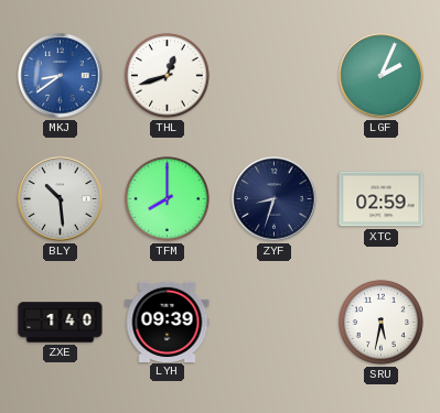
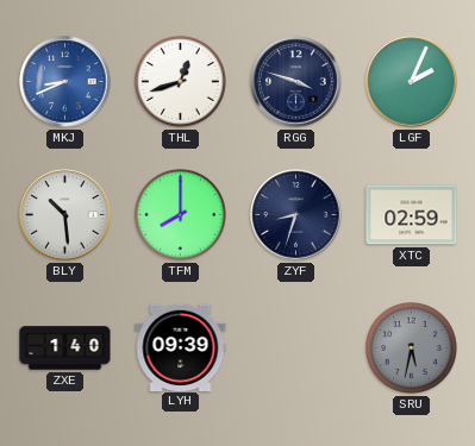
MKJ: 8:39 -> 8:41
RGG: none -> 3:48
SRU dial: white -> grey
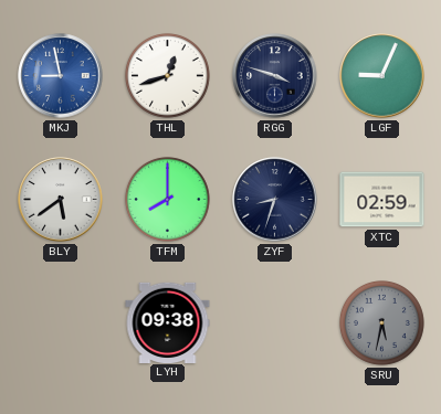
MKJ: 8:41 -> 8:58
LGF: 2:04 -> 9:04
BLY: 10:29 -> 5:39
ZXE: 1:40 -> none
LYH: 09:39 -> 09:38
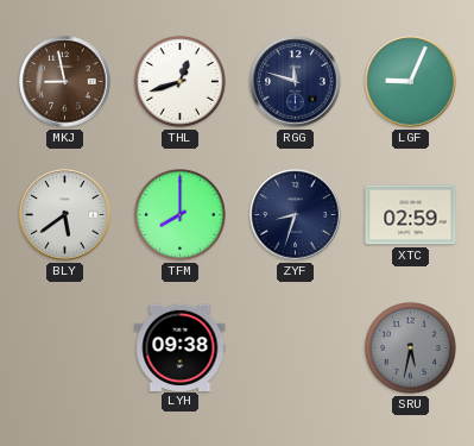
MKJ dial: blue -> brown
RGG: 3:48 -> 11:48
